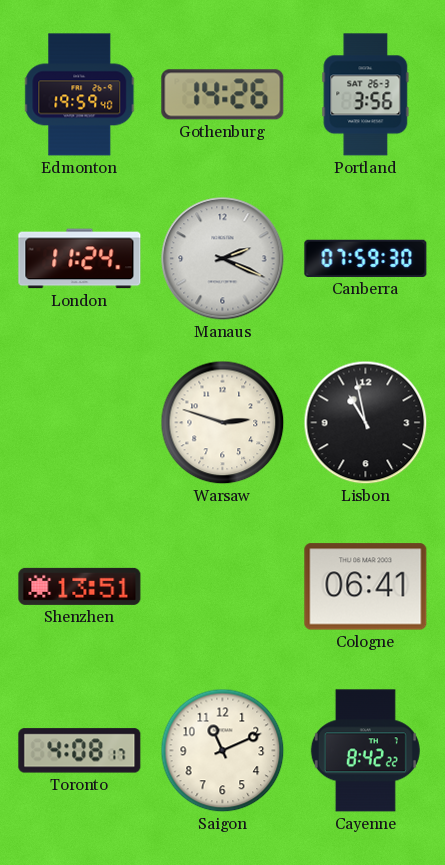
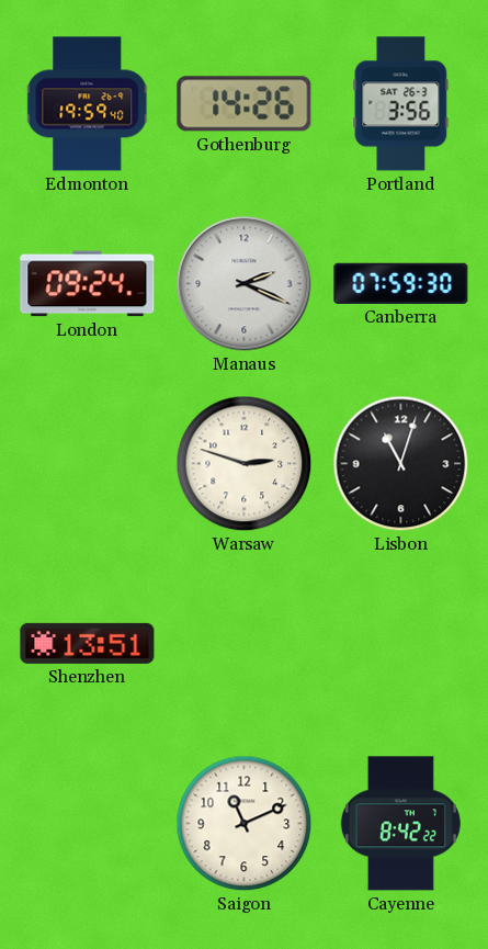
London: 11:24 -> 09:24
Lisbon: 10:58 -> 11:03
Cologne: 06:41 -> none
Toronto: 4:08 -> none
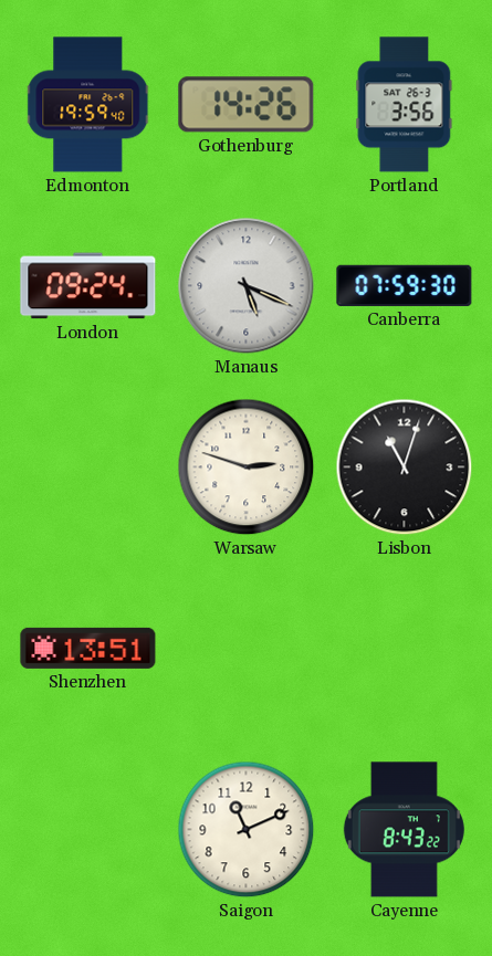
Manaus: 2:19 -> 5:19
Cayenne: 8:42 -> 8:43
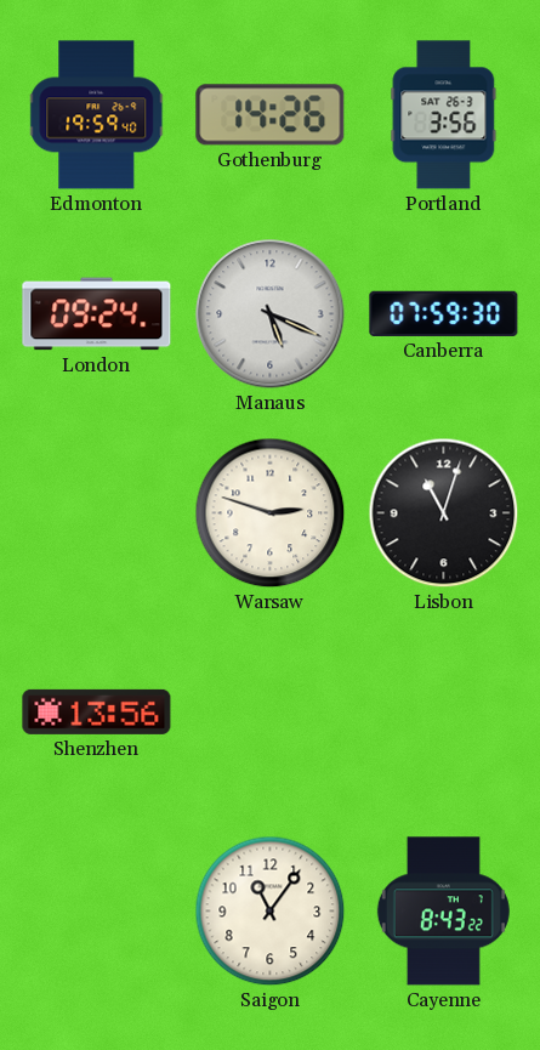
Shenzhen: 13:51 -> 13:56
Saigon: 11:11 -> 11:06
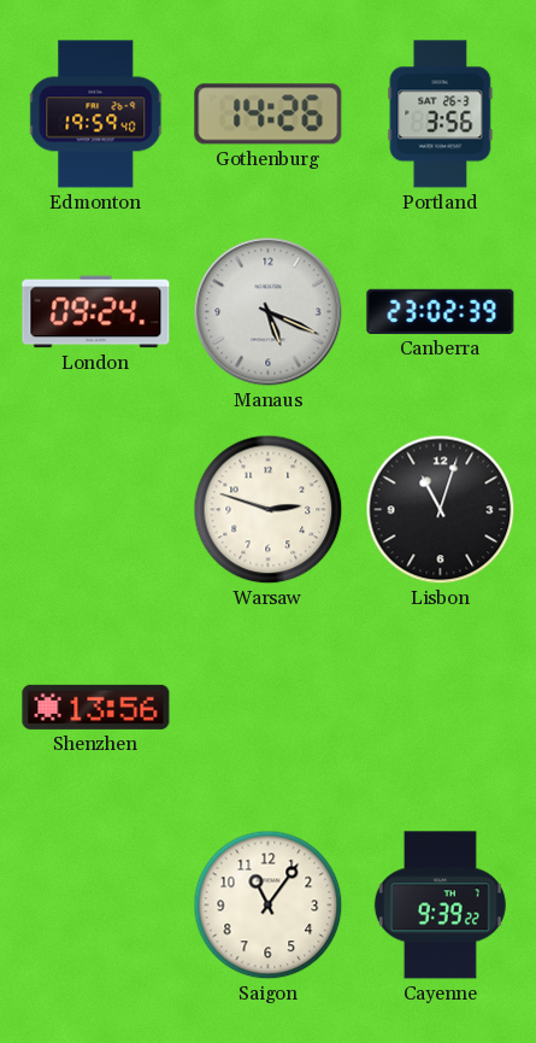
Canberra: 07:59 -> 23:02
Cayenne: 8:43 -> 9:39
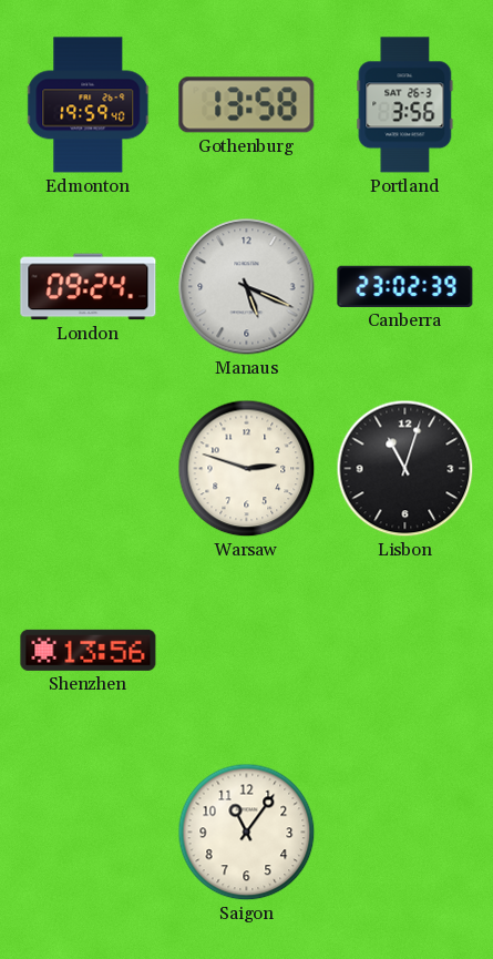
Gothenburg: 14:26 -> 13:58
Cayenne: 9:39 -> none
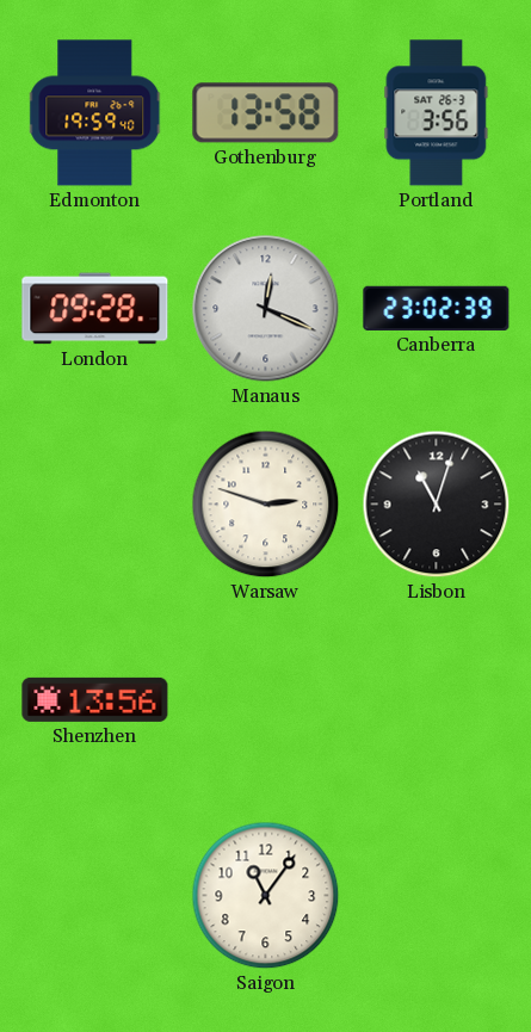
London: 09:24 -> 09:28
Manaus: 5:19 -> 12:19
